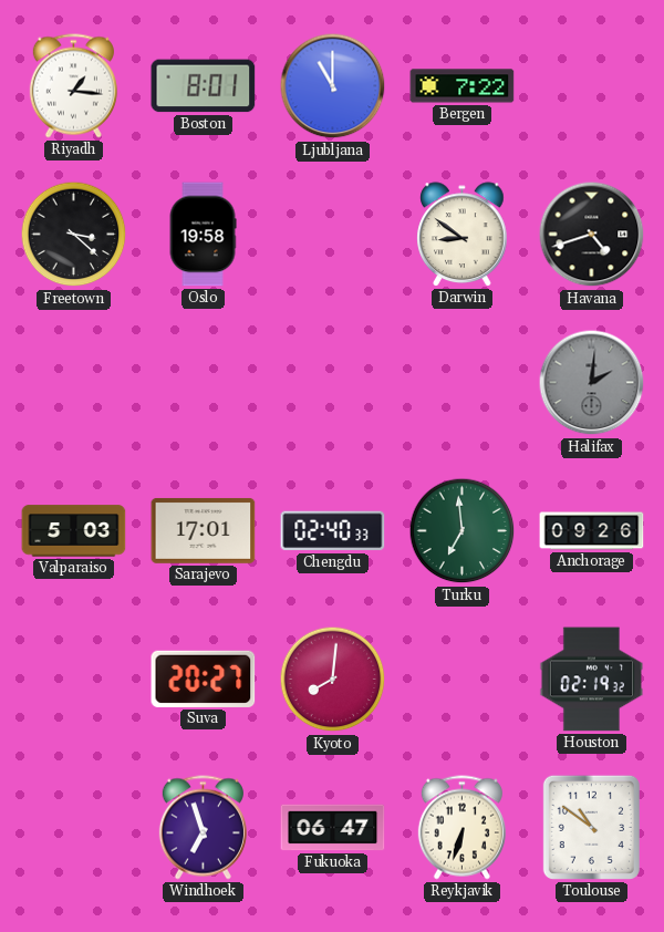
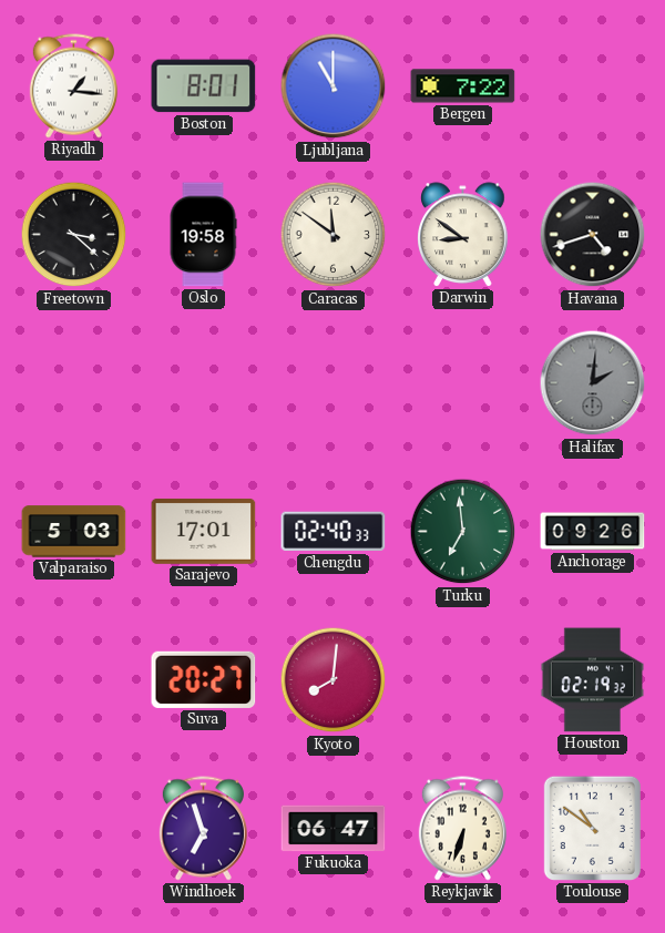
Caracas: none -> 11:51
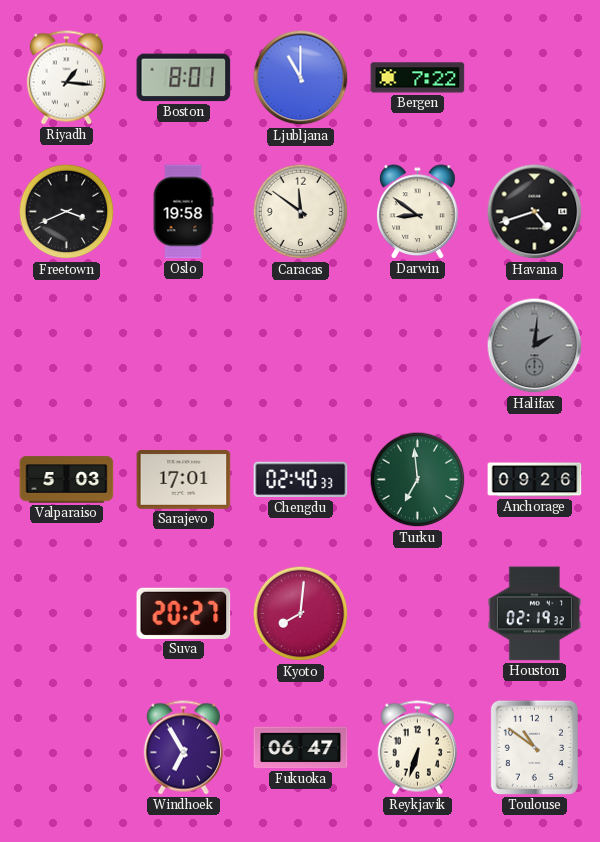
Freetown: 3:22 -> 3:41
Windhoek: 6:57 -> 6:55
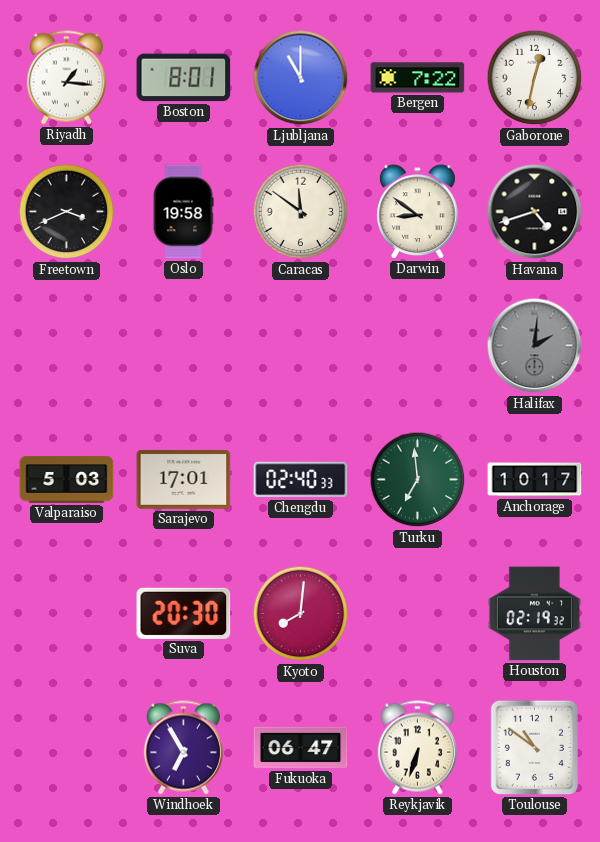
Gaborone: none -> 12:32
Anchorage: 09:26 -> 10:17
Suva: 20:27 -> 20:30
